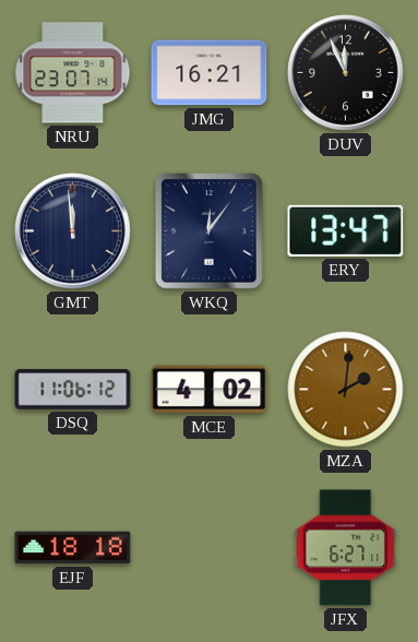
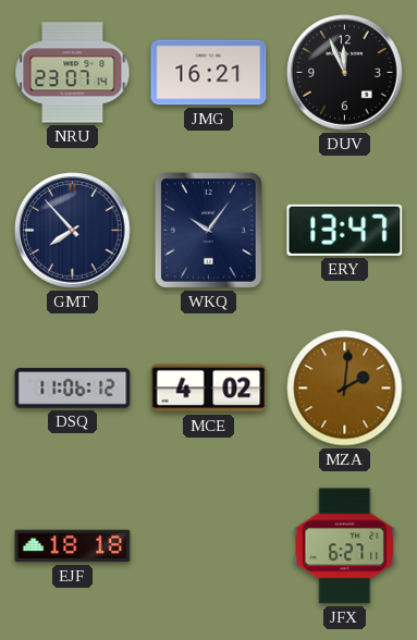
GMT: 11:59 -> 7:53
WKQ: 12:06 -> 10:06
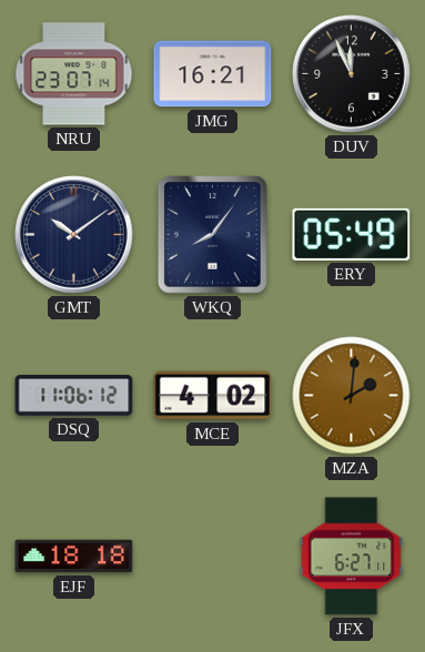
GMT: 7:53 -> 10:09
WKQ: 10:06 -> 8:06
ERY: 13:47 -> 05:49
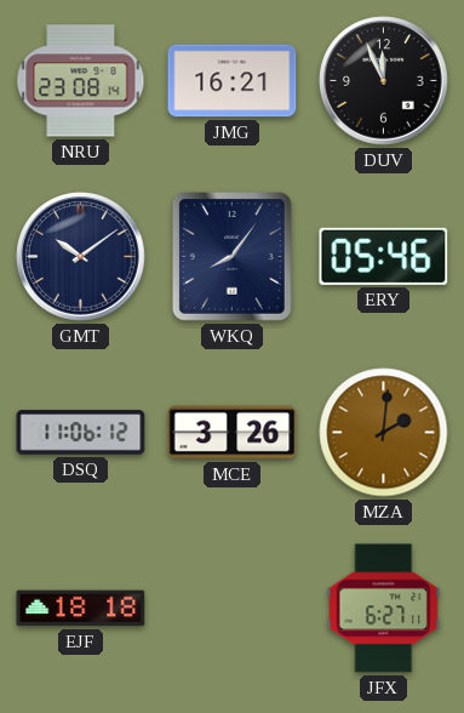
NRU: 23:07 -> 23:08
ERY: 05:49 -> 05:46
MCE: 4:02 -> 3:26
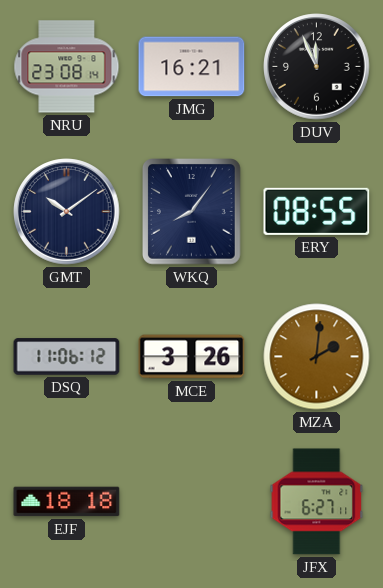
ERY: 05:46 -> 08:55
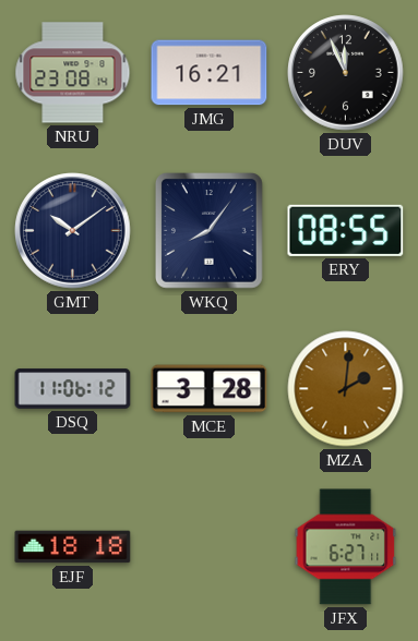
MCE: 3:26 -> 3:28
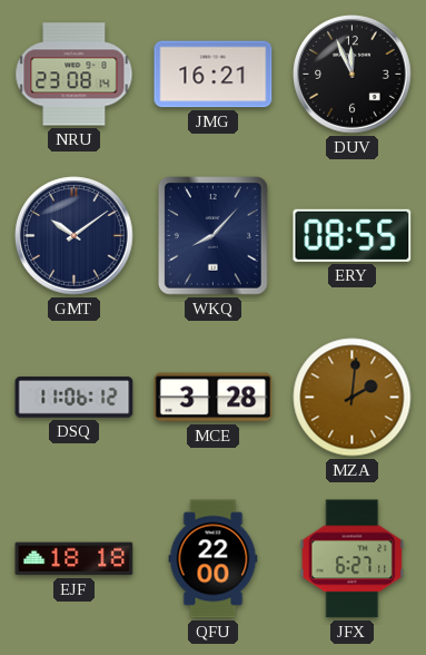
WKQ: 8:06 -> 8:07
QFU: none -> 22:00
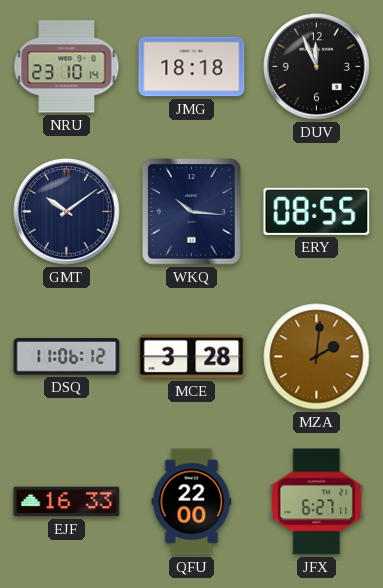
NRU: 23:08 -> 23:10
JMG: 16:21 -> 18:18
WKQ: 8:07 -> 10:16
EJF: 18:18 -> 16:33
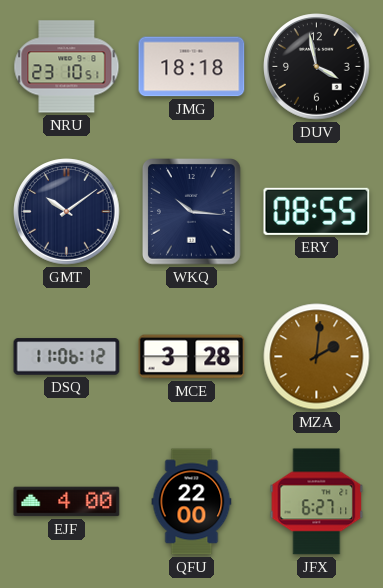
NRU: 23:10:14 -> 23:10:51
DUV: 11:56 -> 3:58
EJF: 16:33 -> 4:00
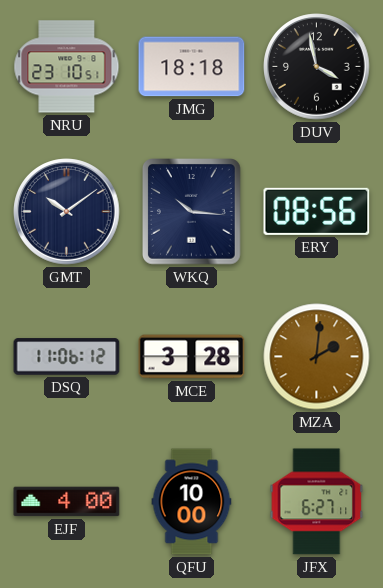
ERY: 08:55 -> 08:56
QFU: 22:00 -> 10:00
